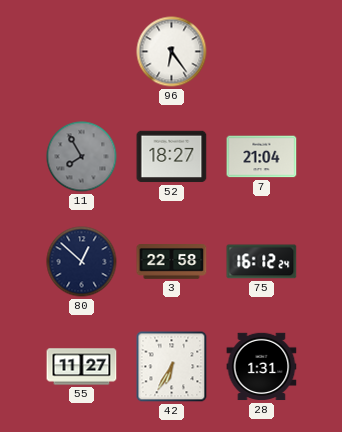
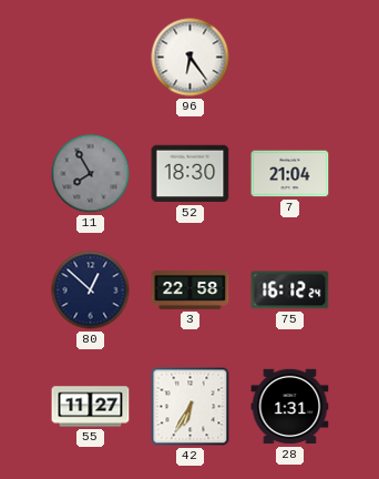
52: 18:27 -> 18:30
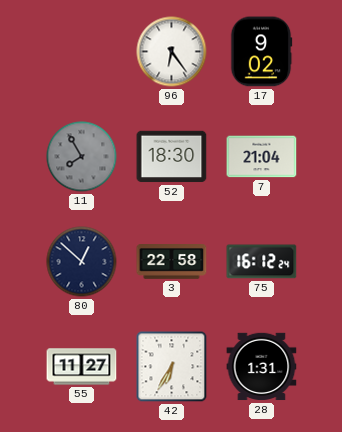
17: none -> 9:02
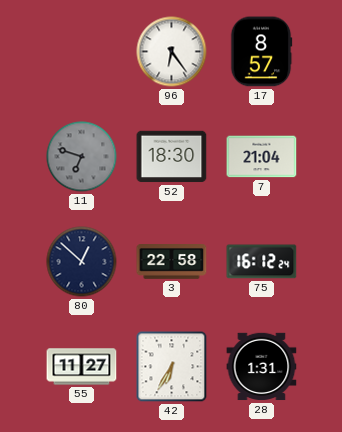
17: 9:02 -> 8:57
11: 7:55 -> 6:48
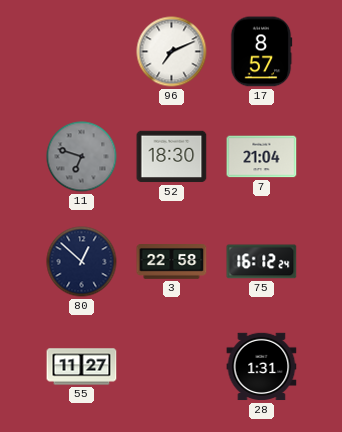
96: 6:24 -> 7:11
42: 6:35 -> none
